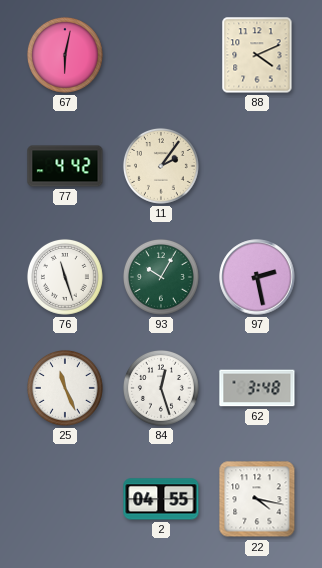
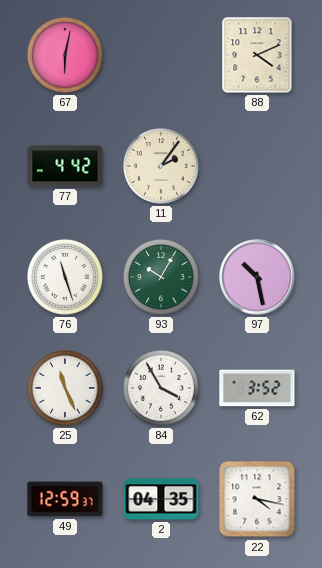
97: 2:28 -> 10:28
84: 12:27 -> 3:55
62: 3:48 -> 3:52
49: none -> 12:59
2: 04:55 -> 04:35
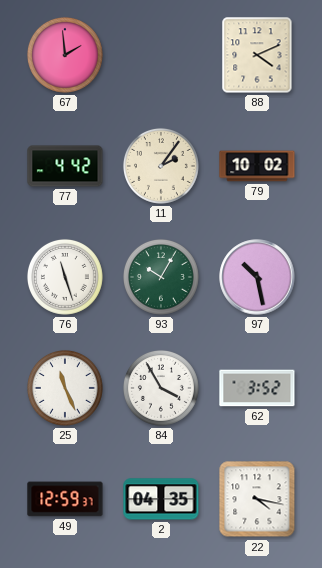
67: 6:02 -> 1:59
79: none -> 10:02
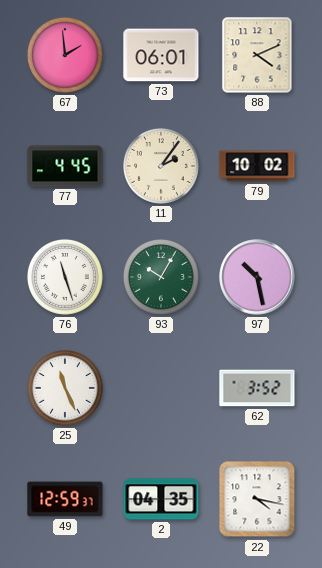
73: none -> 06:01
77: 4:42 -> 4:45
84: 3:55 -> none
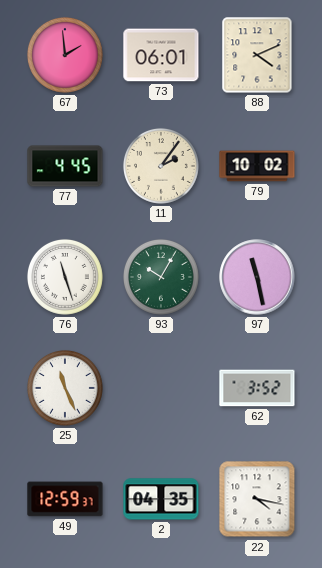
97: 10:28 -> 11:28
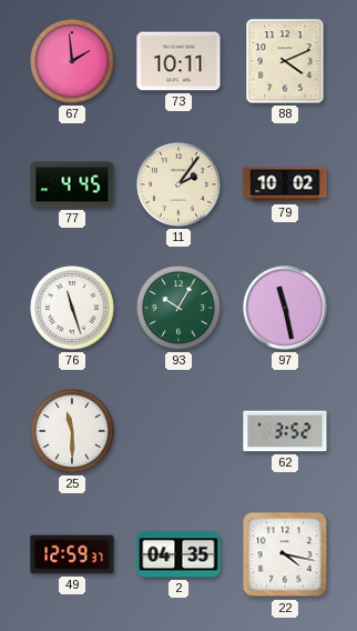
73: 06:01 -> 10:11
25: 11:26 -> 11:30
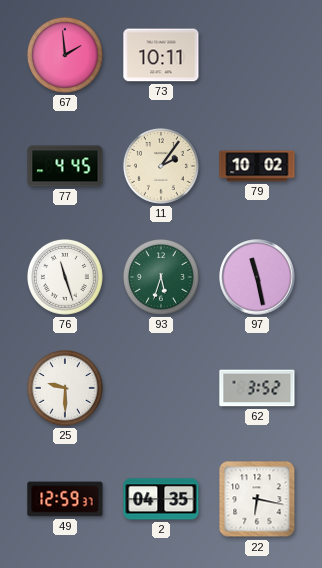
88: 4:11 -> none
93: 10:05 -> 5:33
25: 11:30 -> 9:30
22: 4:17 -> 6:17
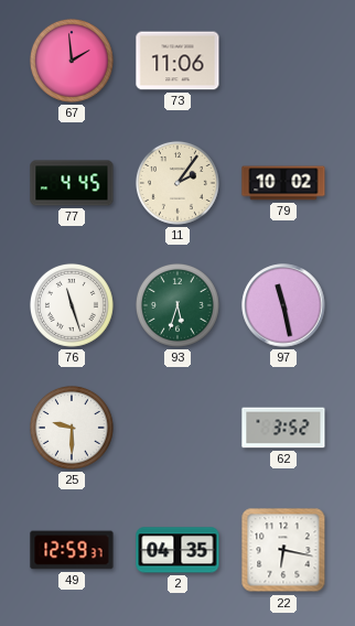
73: 10:11 -> 11:06
